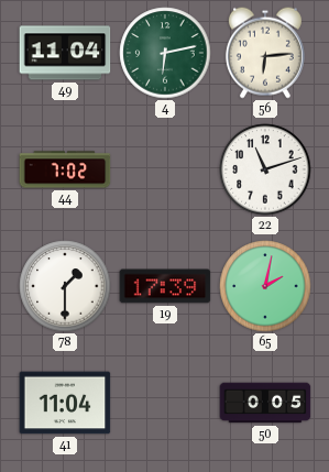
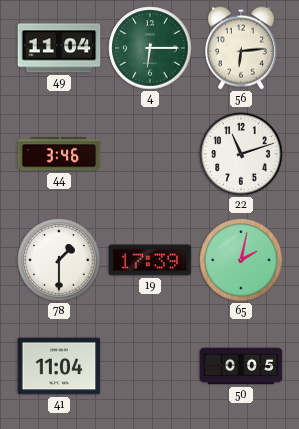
4: 6:13 -> 6:15
44: 7:02 -> 3:46
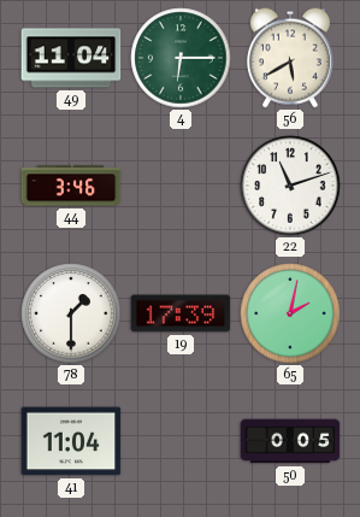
56: 6:14 -> 5:40
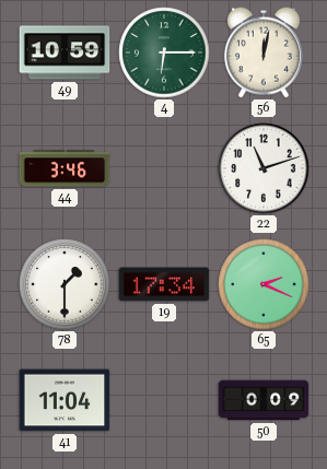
49: 11:04 -> 10:59
56: 5:40 -> 12:02
19: 17:39 -> 17:34
65: 2:02 -> 2:19
50: 0:05 -> 0:09
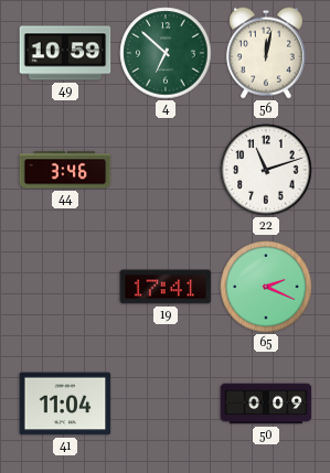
4: 6:15 -> 6:52
78: 1:30 -> none
19: 17:34 -> 17:41
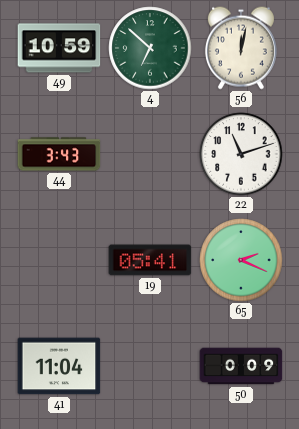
44: 3:46 -> 3:43
19: 17:41 -> 05:41
